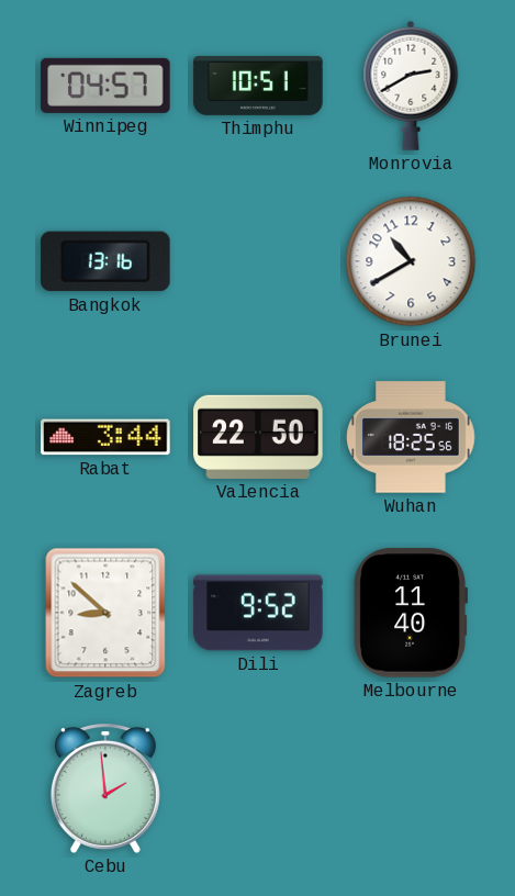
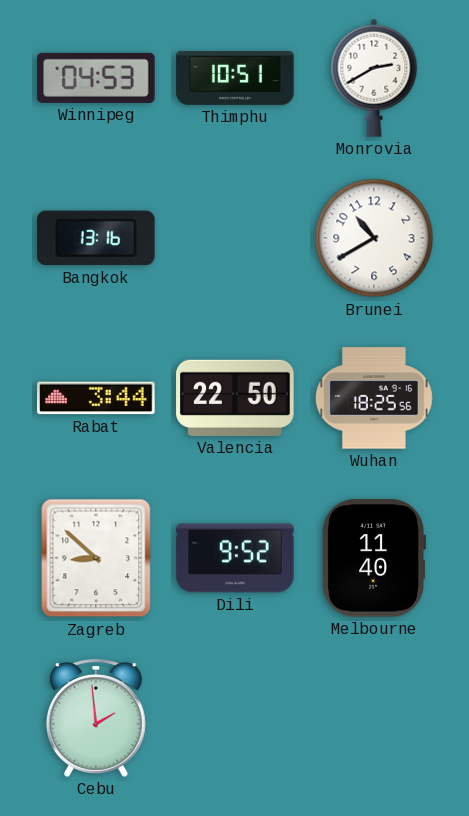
Winnipeg: 04:57 -> 04:53
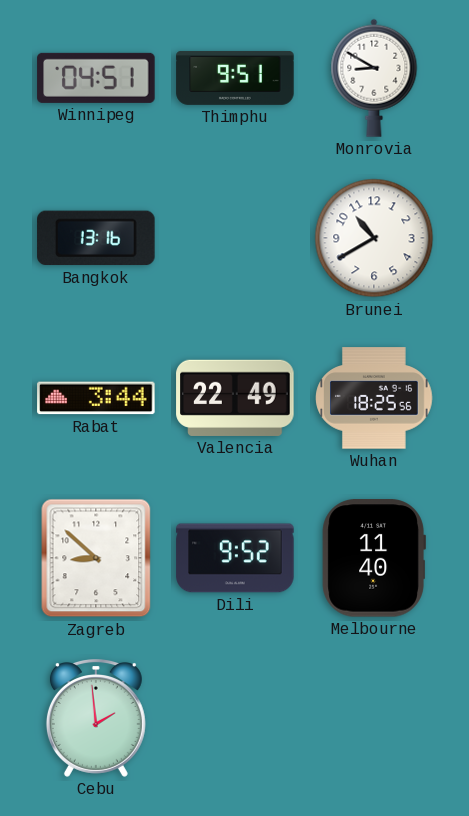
Winnipeg: 04:53 -> 04:51
Thimphu: 10:51 -> 9:51
Monrovia: 2:40 -> 8:50
Valencia: 22:50 -> 22:49
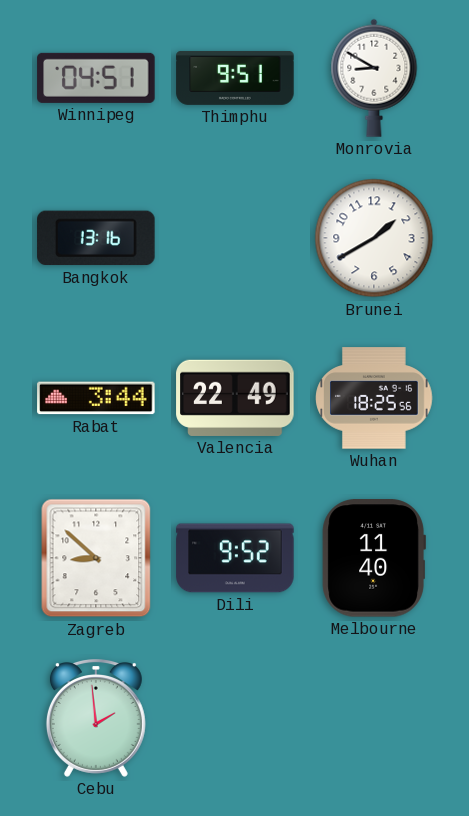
Brunei: 10:40 -> 1:40
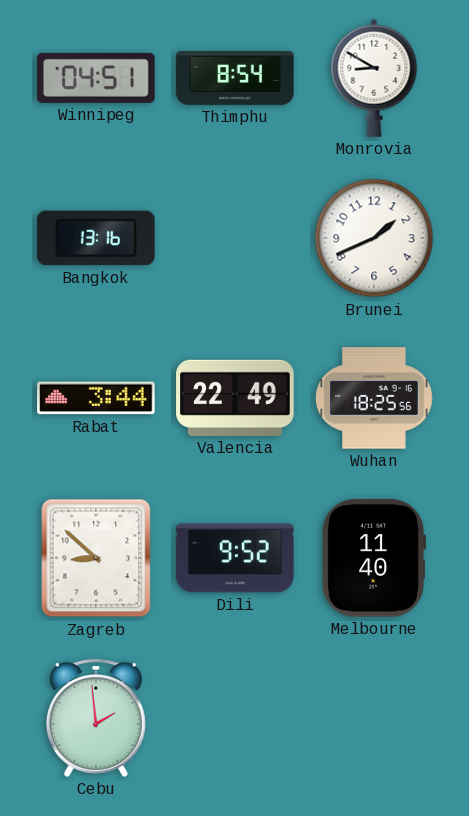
Thimphu: 9:51 -> 8:54
Brunei: 1:40 -> 1:41
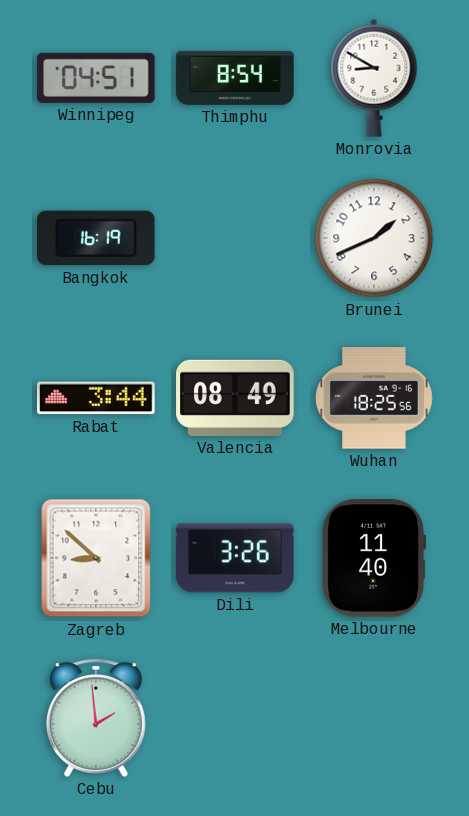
Bangkok: 13:16 -> 16:19
Valencia: 22:49 -> 08:49
Dili: 9:52 -> 3:26
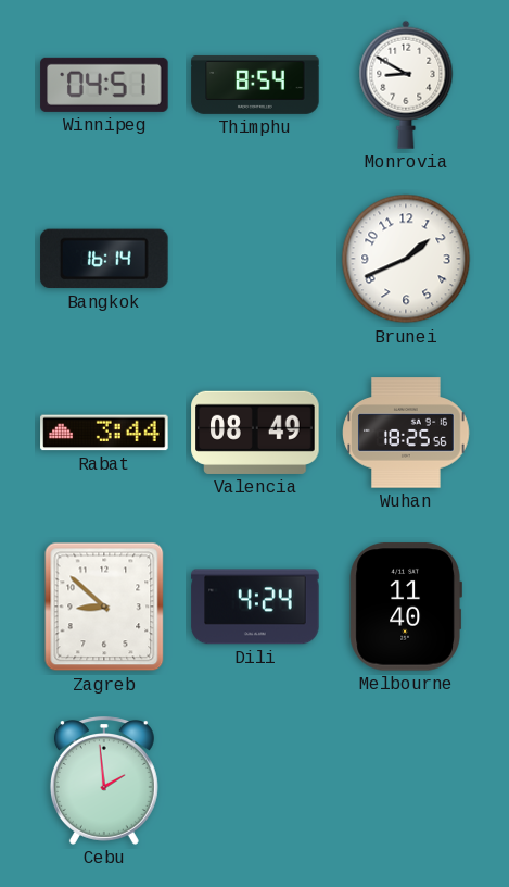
Bangkok: 16:19 -> 16:14
Dili: 3:26 -> 4:24
